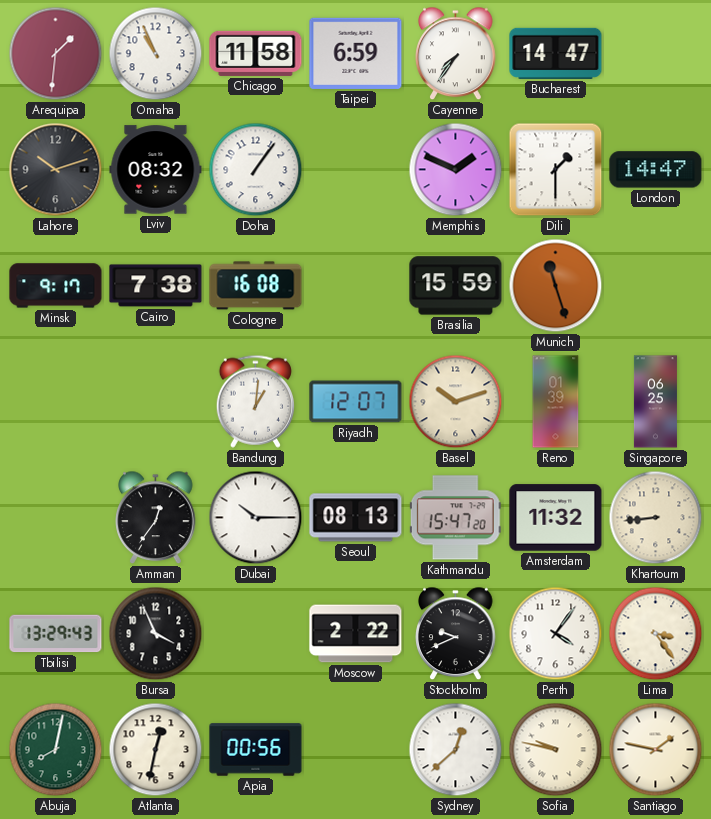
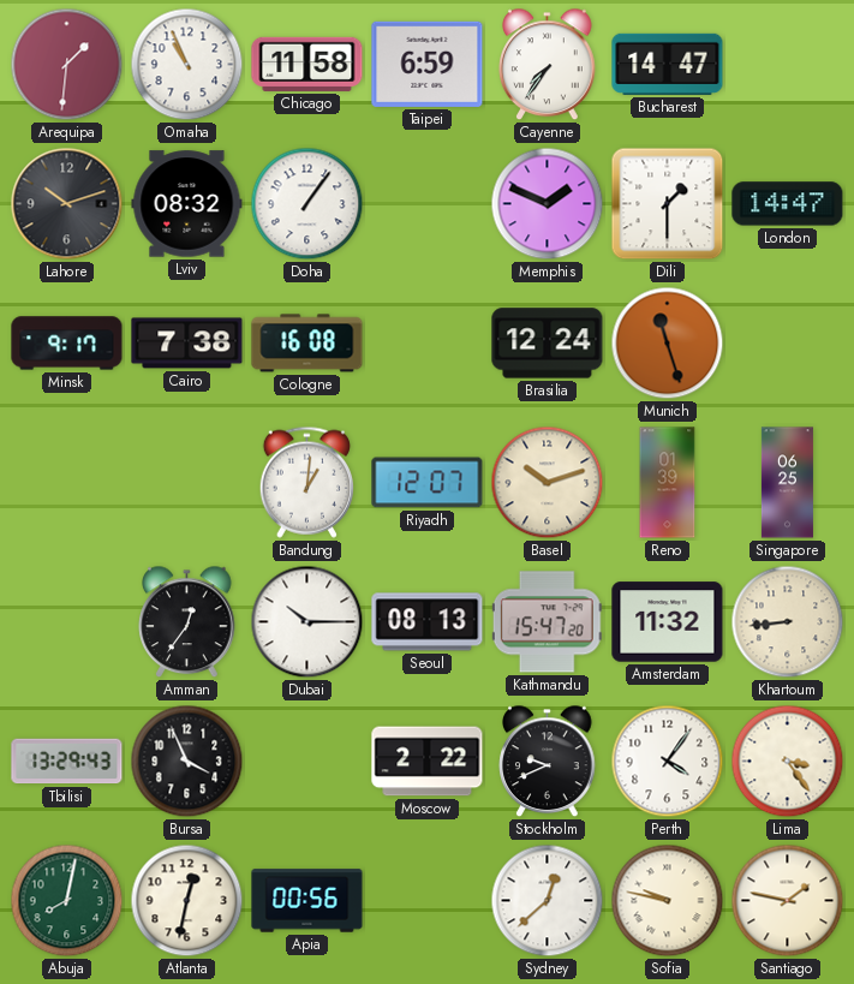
Brasilia: 15:59 -> 12:24
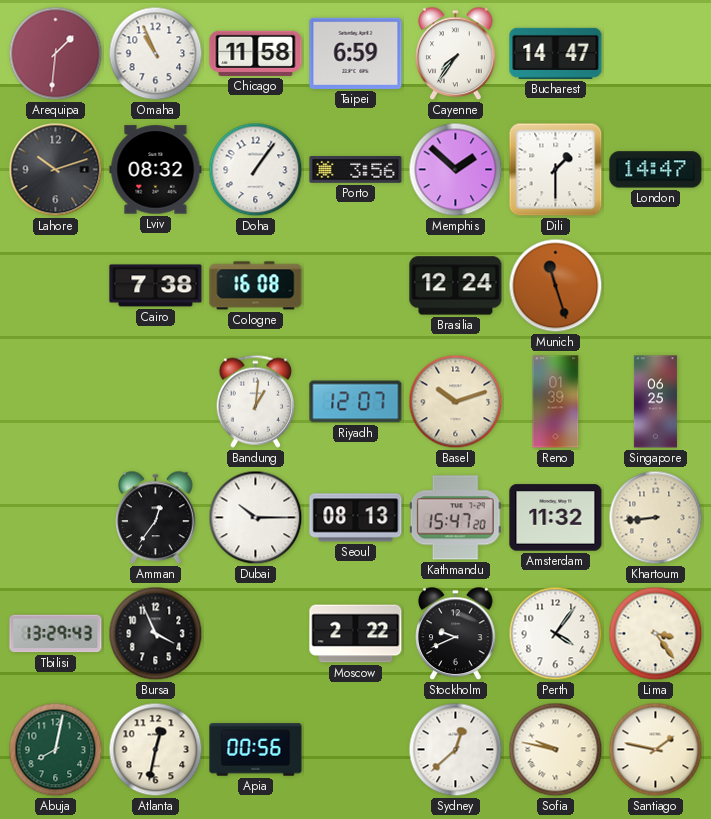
Porto: none -> 3:56
Memphis: 1:49 -> 1:52
Minsk: 9:17 -> none
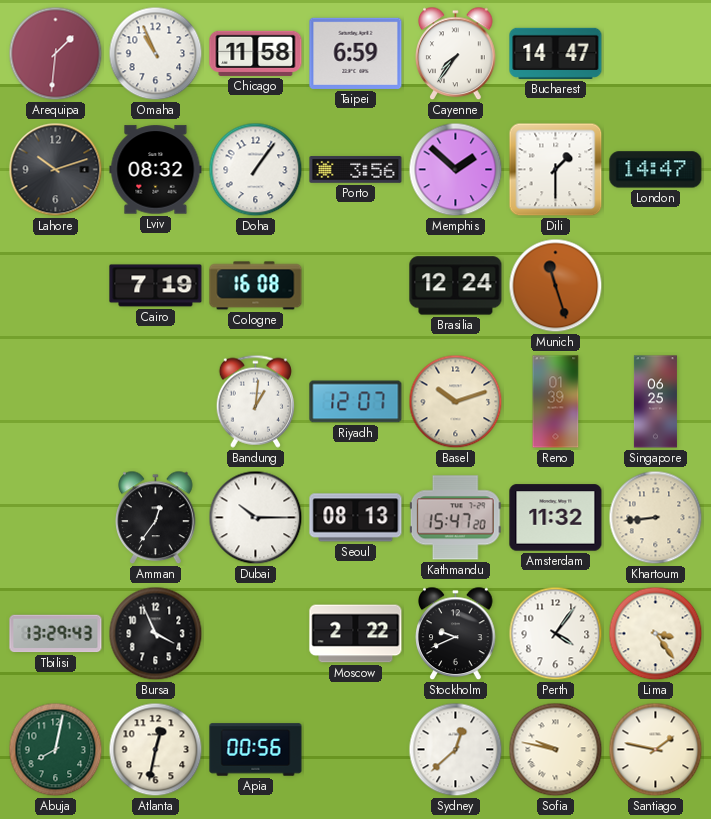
Cairo: 7:38 -> 7:19
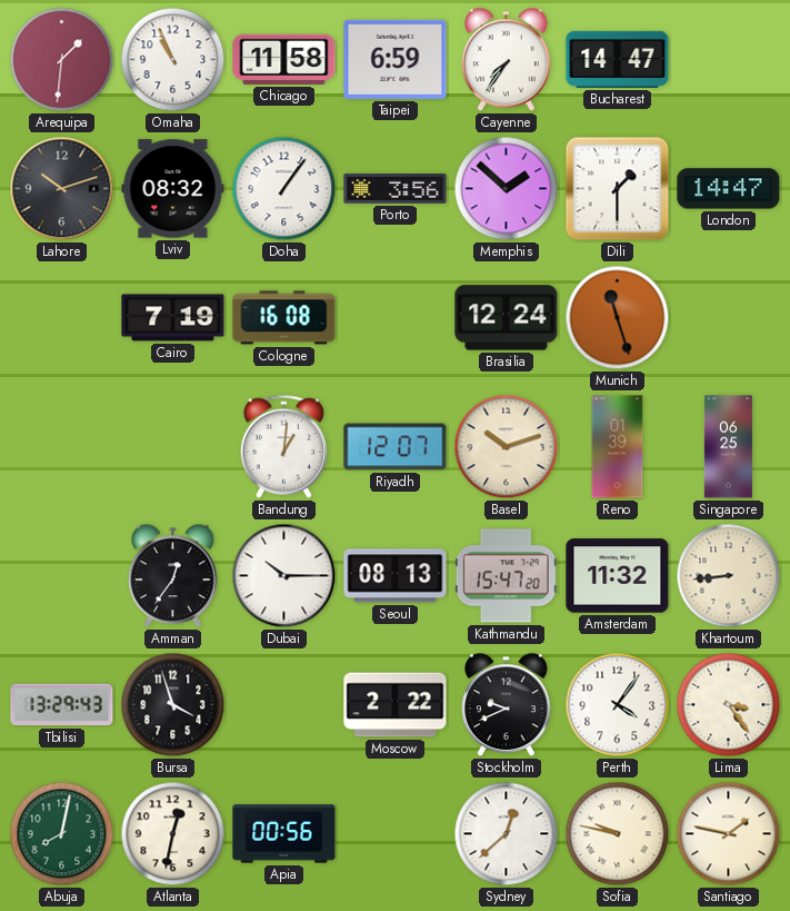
Bursa: 3:56 -> 3:57
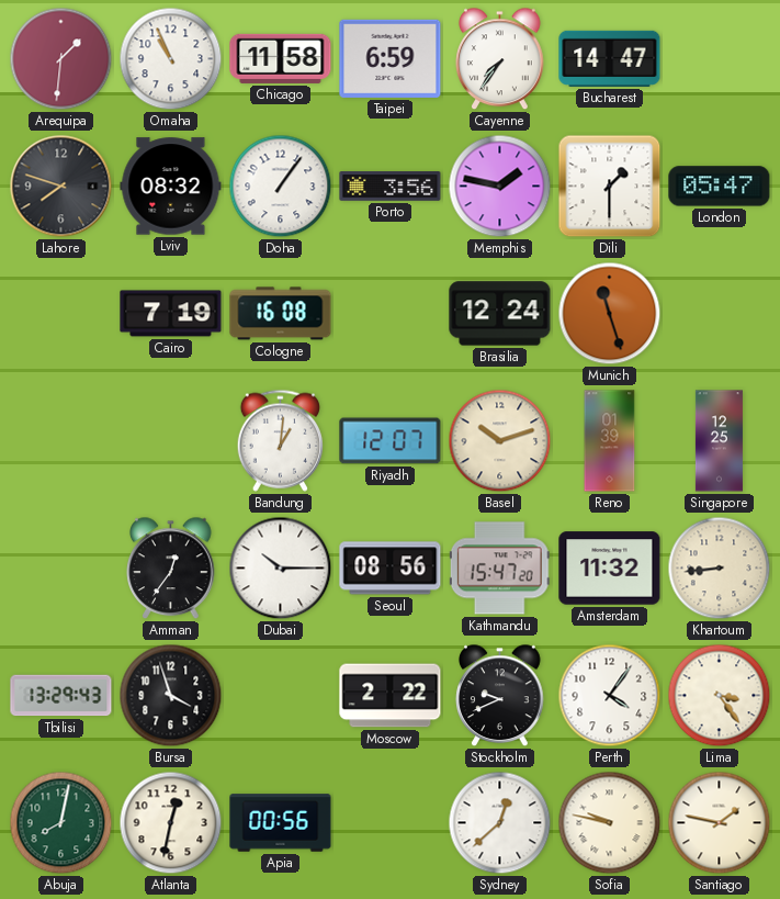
Lahore: 10:12 -> 7:48
Memphis: 1:52 -> 1:47
London: 14:47 -> 05:47
Singapore: 06:25 -> 12:25
Seoul: 08:13 -> 08:56
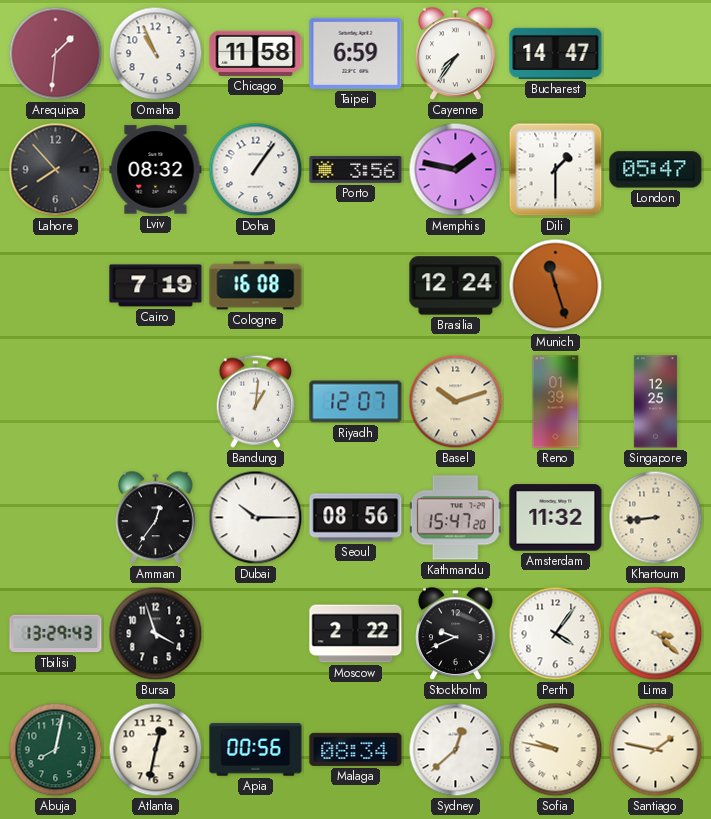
Lahore: 7:48 -> 7:53
Lima: 3:24 -> 3:22
Malaga: none -> 08:34
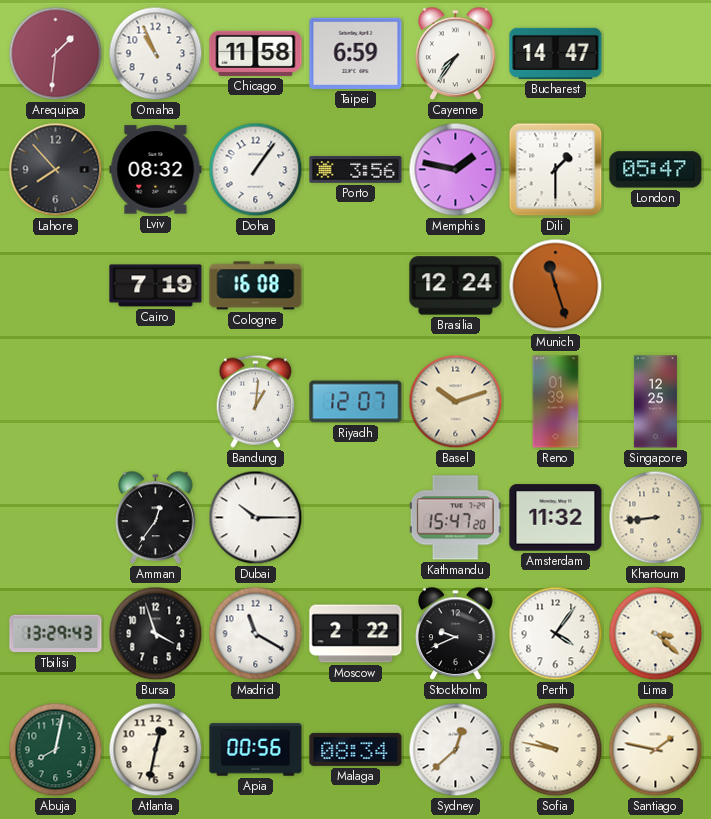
Seoul: 08:56 -> none
Madrid: none -> 11:20
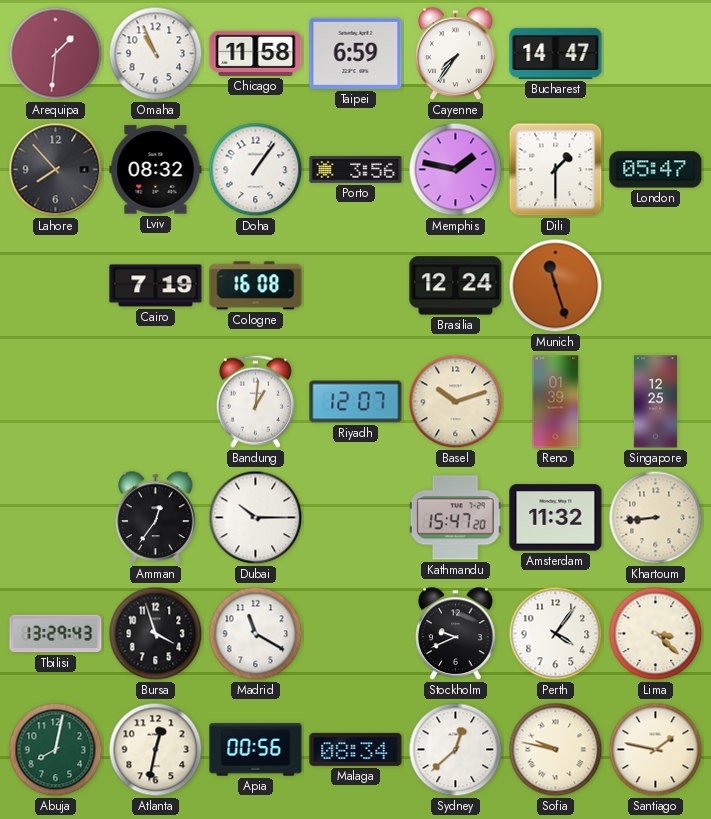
Moscow: 2:22 -> none
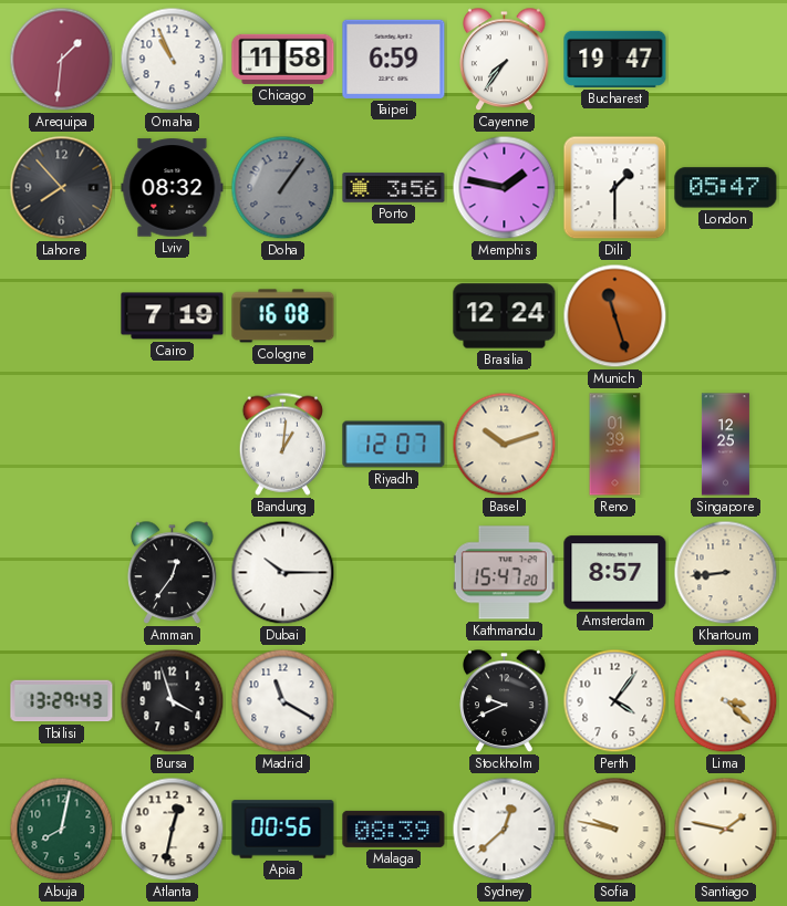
Bucharest: 14:47 -> 19:47
Doha dial: white -> grey
Amsterdam: 11:32 -> 8:57
Malaga: 08:34 -> 08:39
